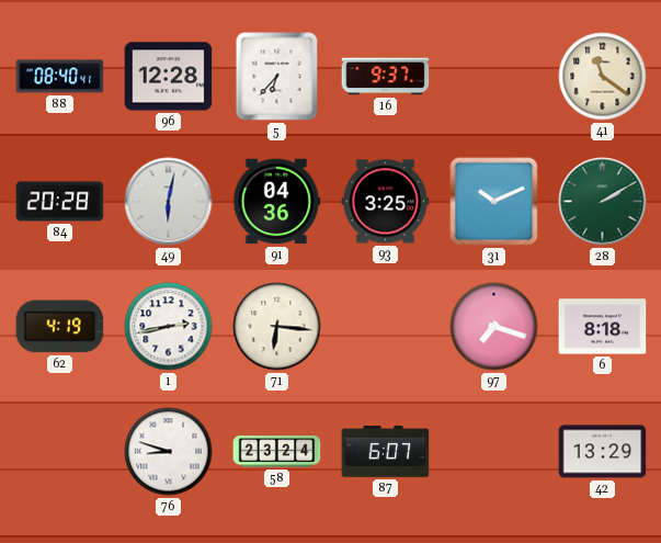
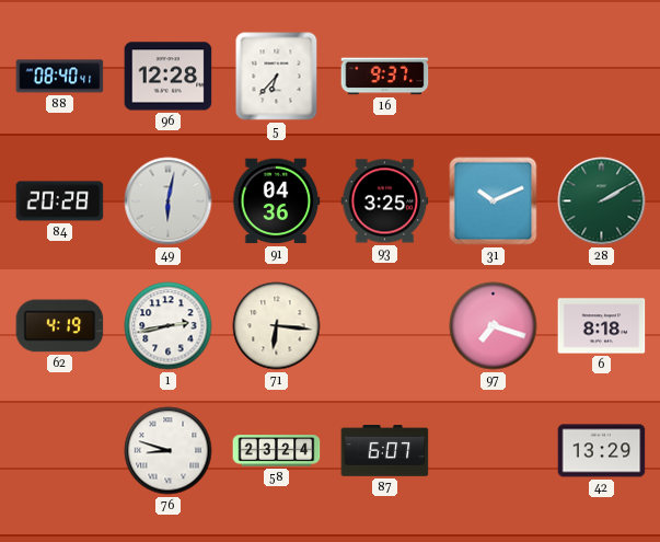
41: 11:21 -> none
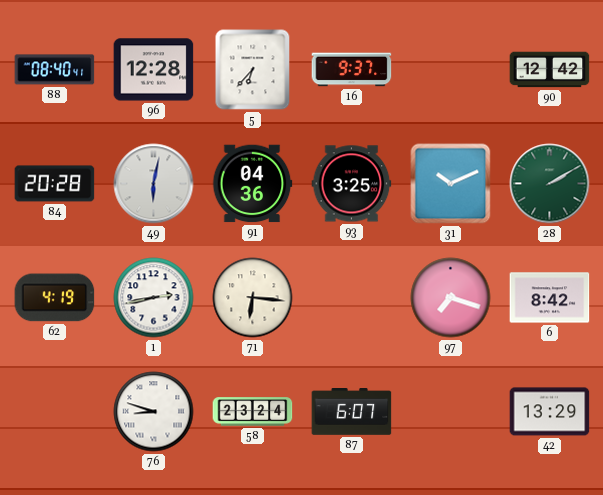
90: none -> 12:42
6: 8:18 -> 8:42
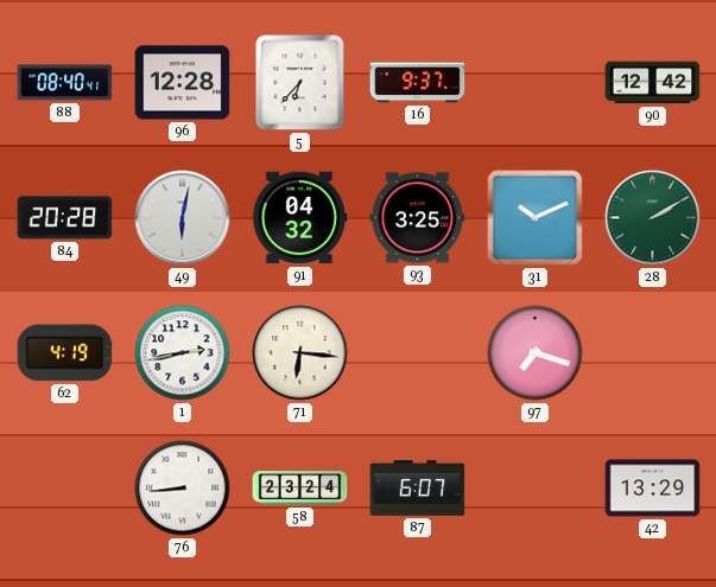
91: 04:36 -> 04:32
6: 8:42 -> none
76: 8:48 -> 8:44
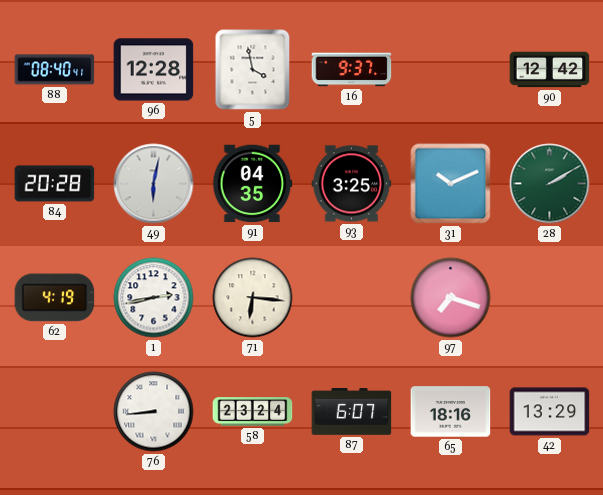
5: 6:37 -> 3:58
91: 04:32 -> 04:35
65: none -> 18:16
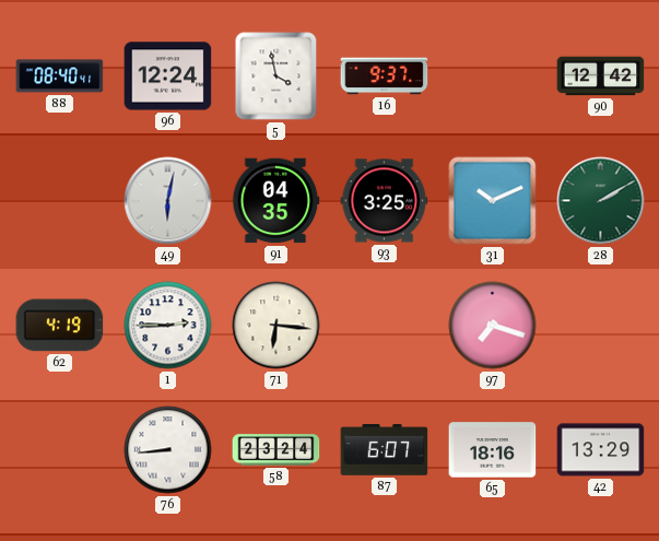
96: 12:28 -> 12:24
84: 20:28 -> none
1: 2:43 -> 2:45
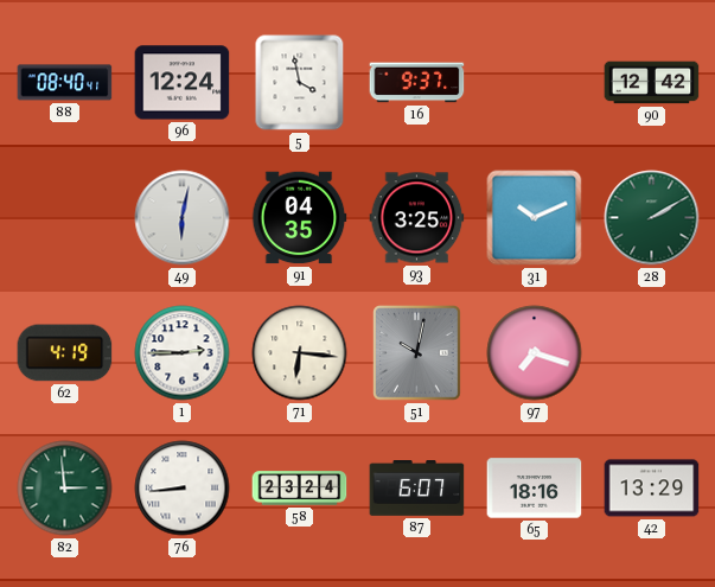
51: none -> 10:02
82: none -> 2:59
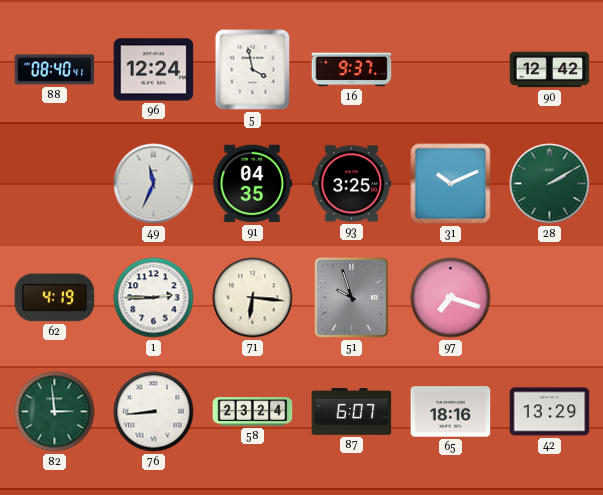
49: 6:02 -> 11:34
51: 10:02 -> 9:57
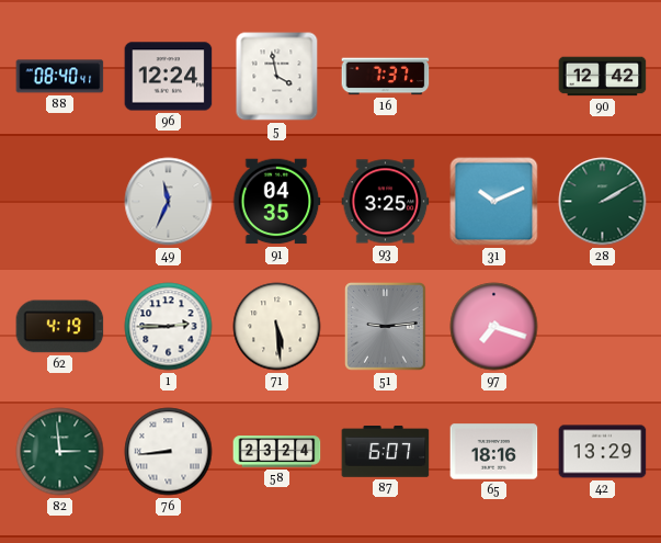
16: 9:37 -> 7:37
71: 6:16 -> 5:29
51: 9:57 -> 9:14
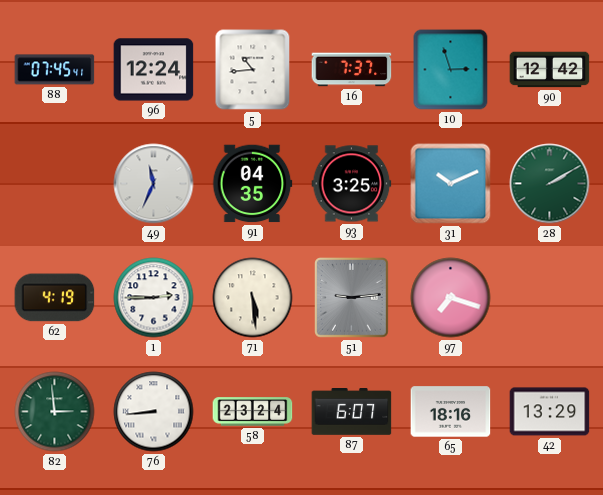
88: 08:40 -> 07:45
5: 3:58 -> 10:44
10: none -> 2:57
